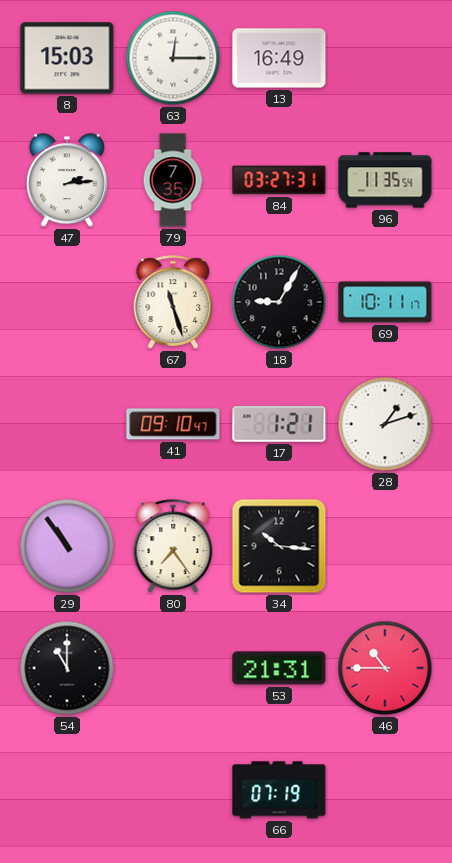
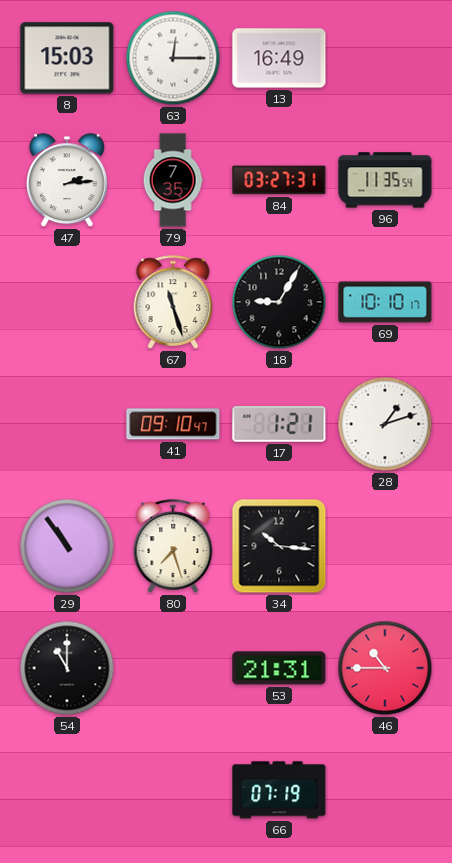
69: 10:11 -> 10:10
80: 7:24 -> 7:27
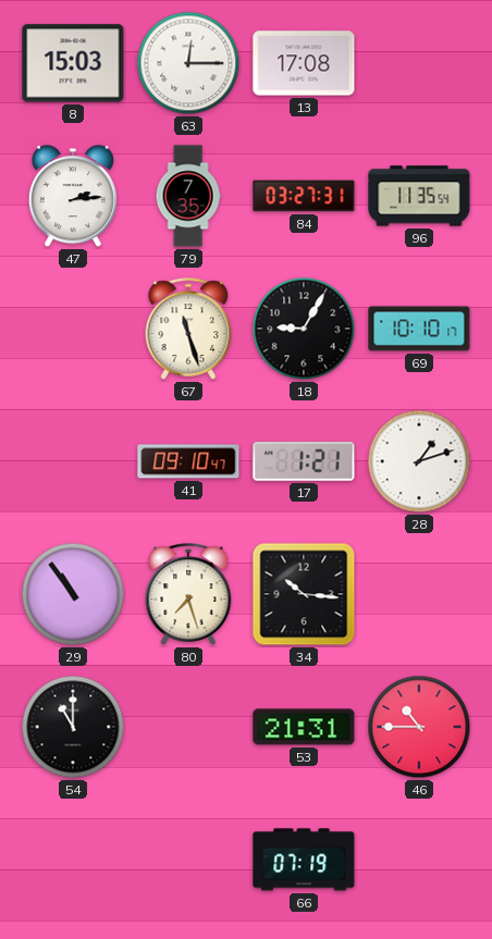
13: 16:49 -> 17:08
